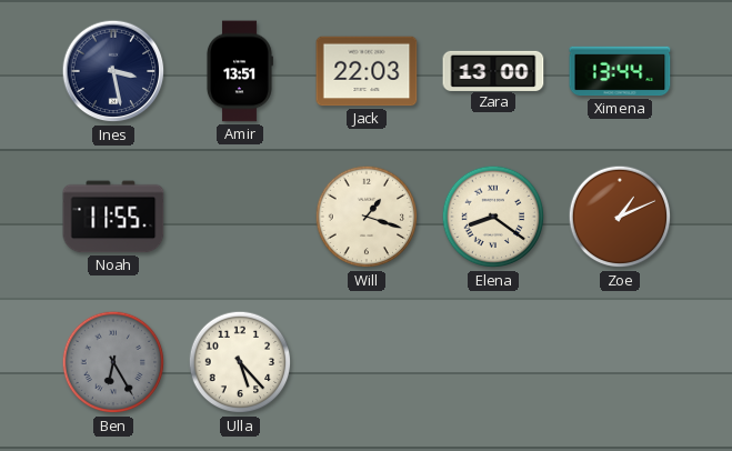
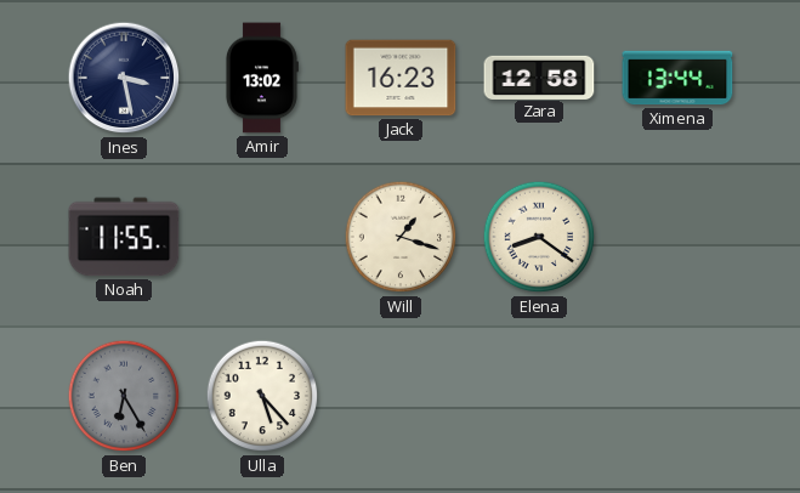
Amir: 13:51 -> 13:02
Jack: 22:03 -> 16:23
Zara: 13:00 -> 12:58
Zoe: 1:11 -> none
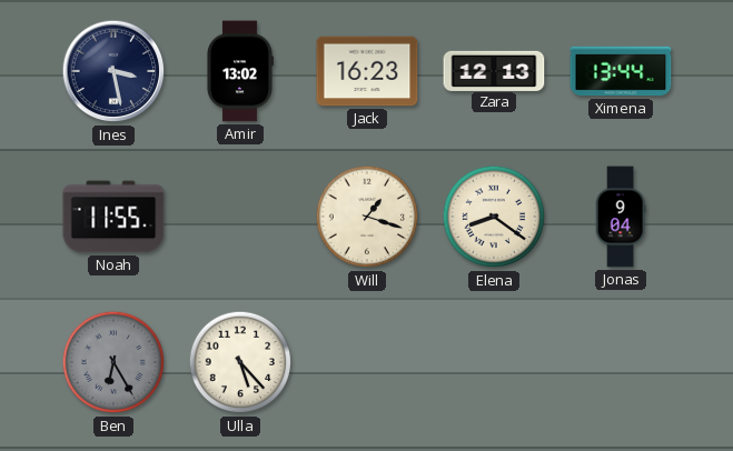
Zara: 12:58 -> 12:13
Jonas: none -> 9:04
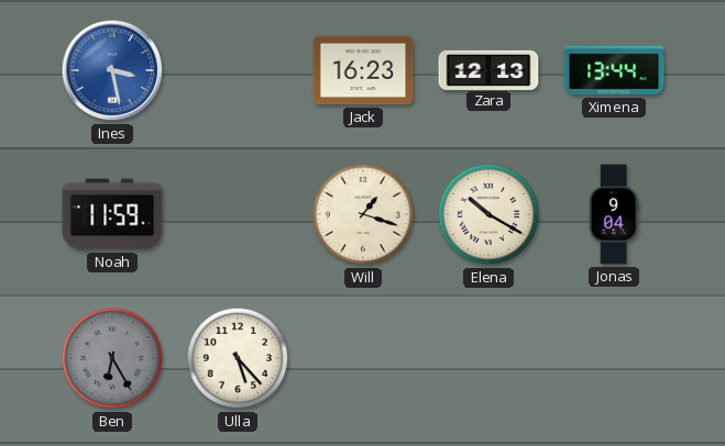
Ines dial: navy -> blue
Amir: 13:02 -> none
Noah: 11:55 -> 11:59
Elena: 8:21 -> 10:20
